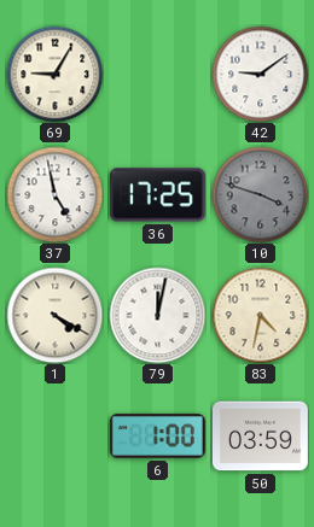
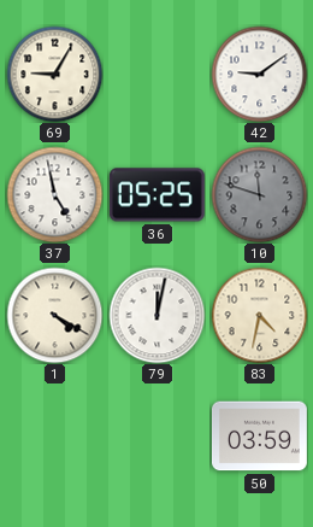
36: 17:25 -> 05:25
10: 3:48 -> 11:48
6: 1:00 -> none
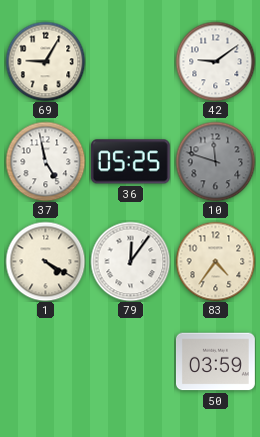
79: 12:02 -> 12:06
83: 4:32 -> 4:36
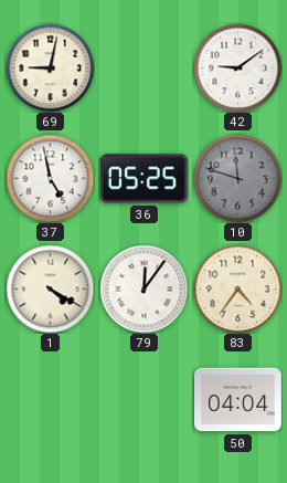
69: 9:05 -> 9:02
50: 03:59 -> 04:04
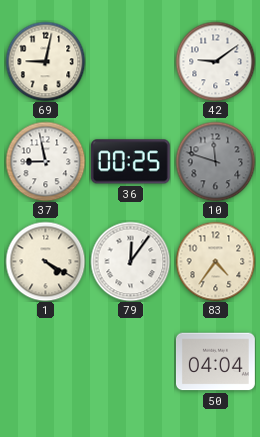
37: 4:58 -> 8:58
36: 05:25 -> 00:25
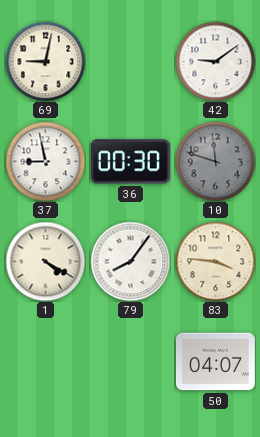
36: 00:25 -> 00:30
79: 12:06 -> 8:06
83: 4:36 -> 3:46
50: 04:04 -> 04:07
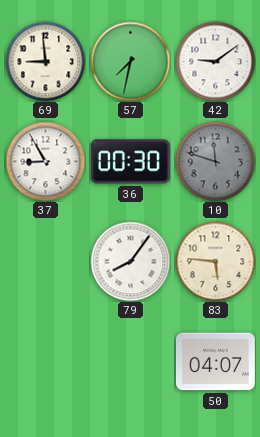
69: 9:02 -> 8:59
57: none -> 7:32
37: 8:58 -> 8:55
1: 4:20 -> none
83: 3:46 -> 5:46
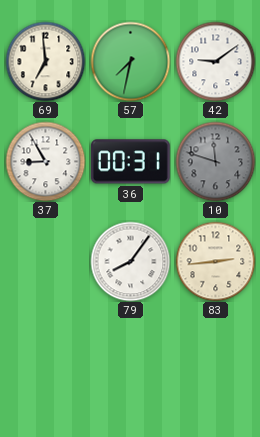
69: 8:59 -> 6:59
36: 00:30 -> 00:31
83: 5:46 -> 2:44
50: 04:07 -> none
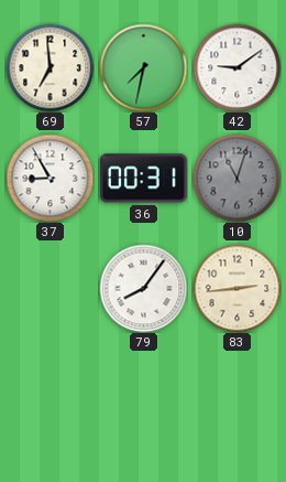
10: 11:48 -> 11:03
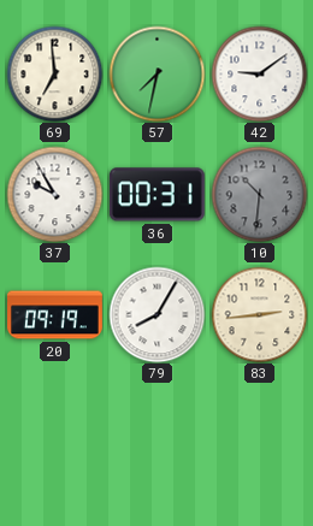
37: 8:55 -> 9:55
10: 11:03 -> 10:31
20: none -> 09:19
79: 8:06 -> 8:05
